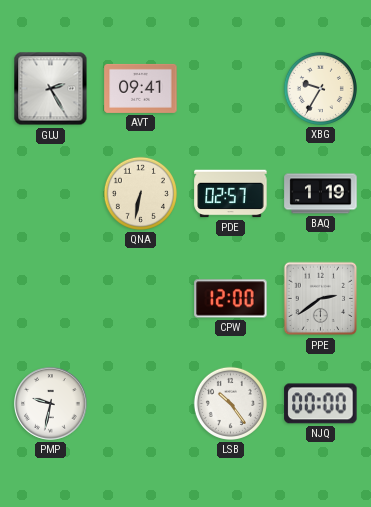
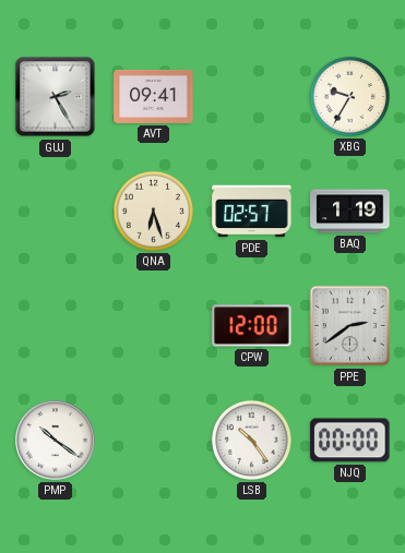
QNA: 6:32 -> 6:27
PMP: 9:32 -> 10:21
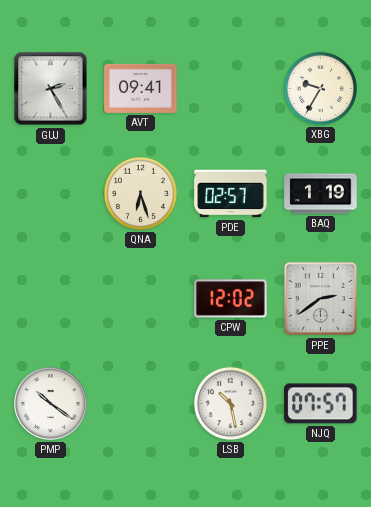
CPW: 12:00 -> 12:02
LSB: 10:24 -> 10:28
NJQ: 00:00 -> 07:57
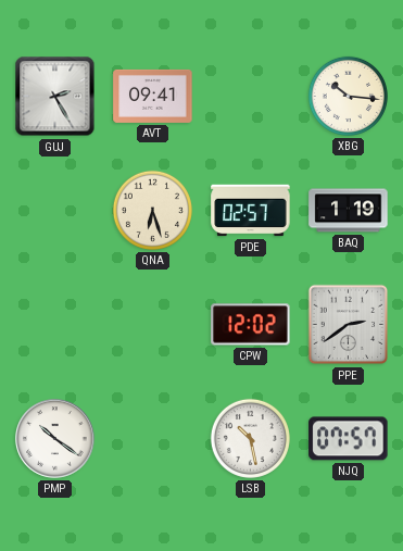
XBG: 9:35 -> 10:16
